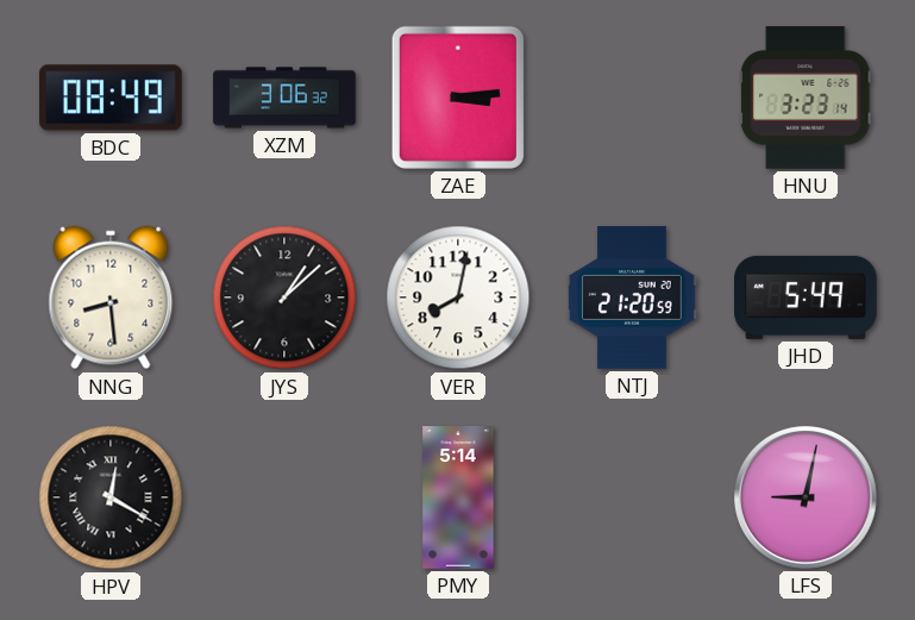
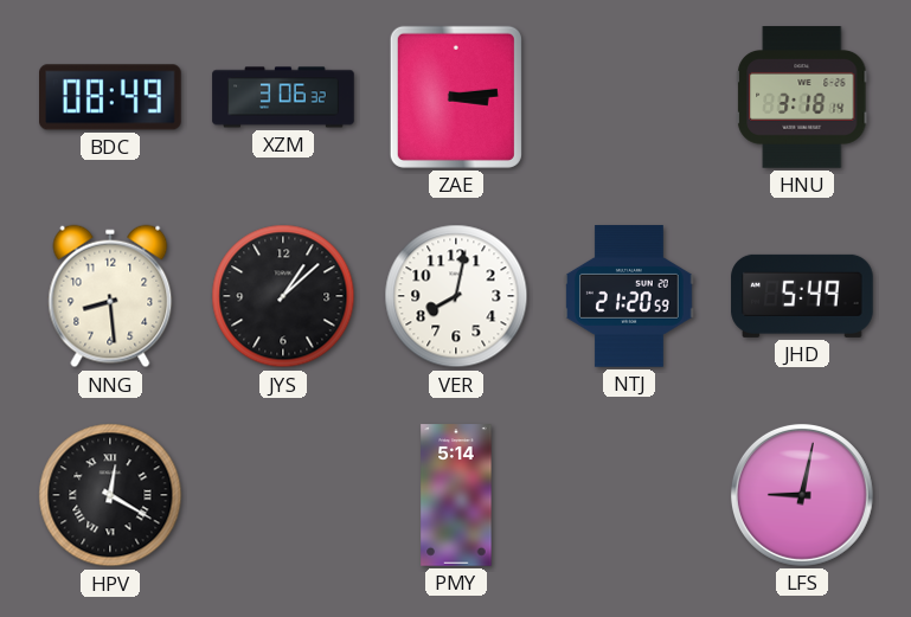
HNU: 3:23 -> 3:18
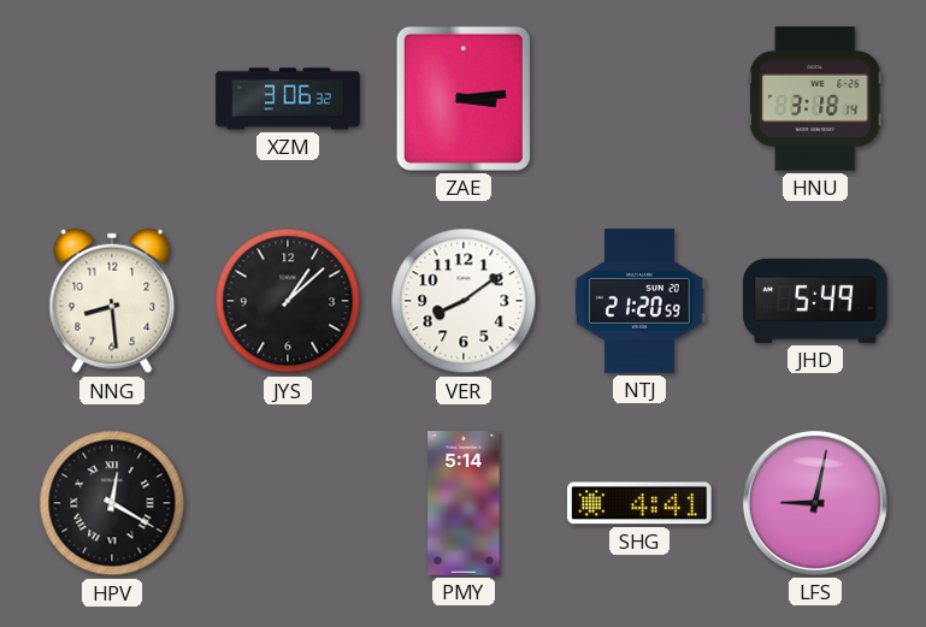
BDC: 08:49 -> none
VER: 8:02 -> 8:09
SHG: none -> 4:41
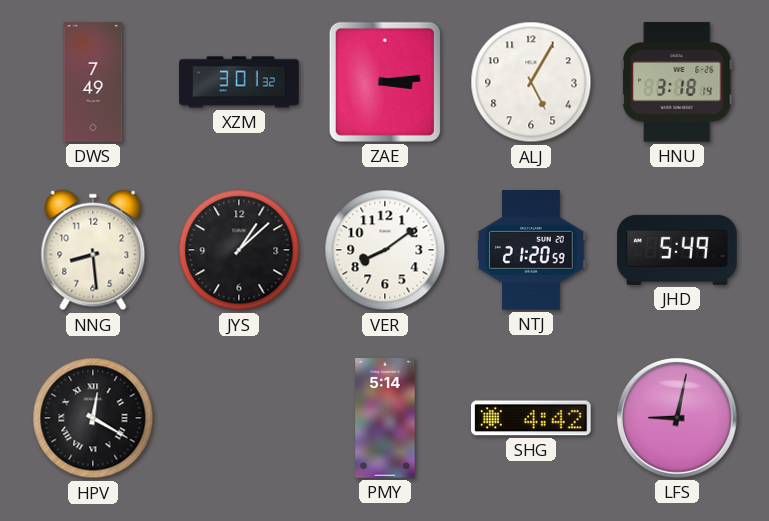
DWS: none -> 7:49
XZM: 3:06 -> 3:01
ALJ: none -> 5:05
SHG: 4:41 -> 4:42
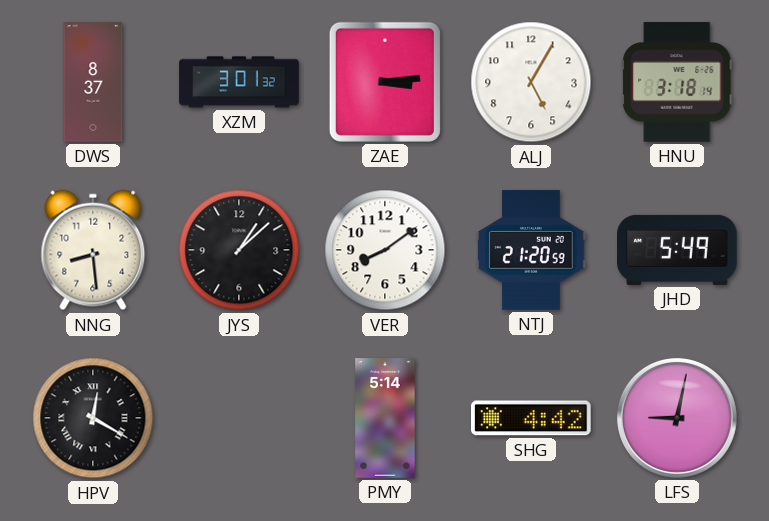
DWS: 7:49 -> 8:37
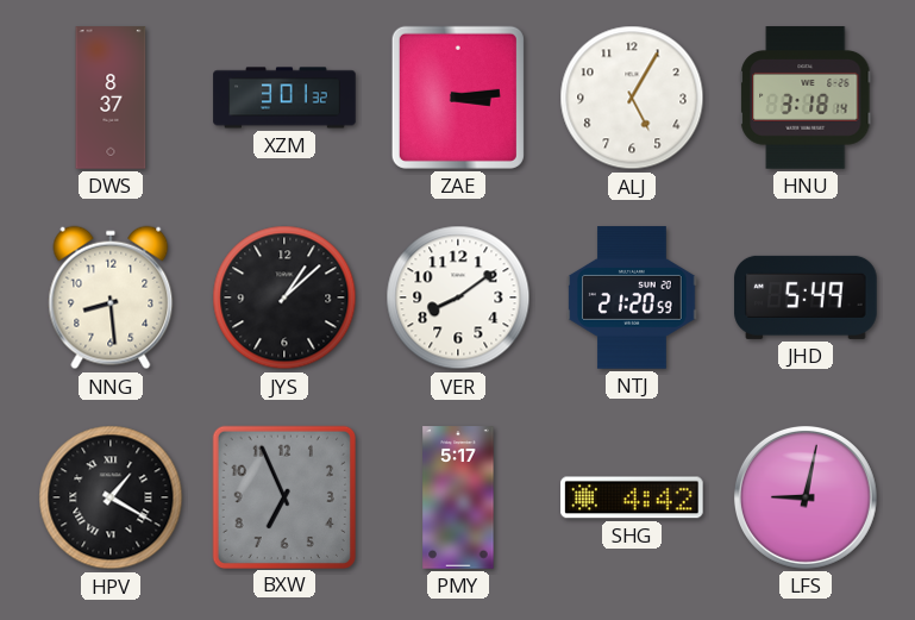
HPV: 12:20 -> 1:20
BXW: none -> 6:56
PMY: 5:14 -> 5:17
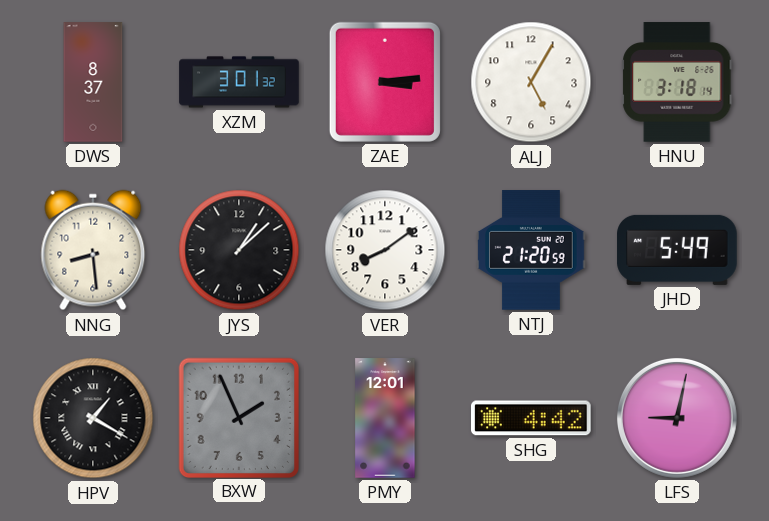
BXW: 6:56 -> 1:56
PMY: 5:17 -> 12:01
